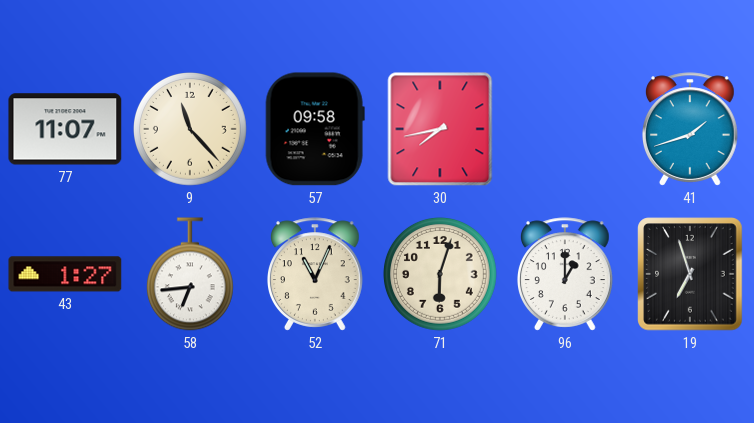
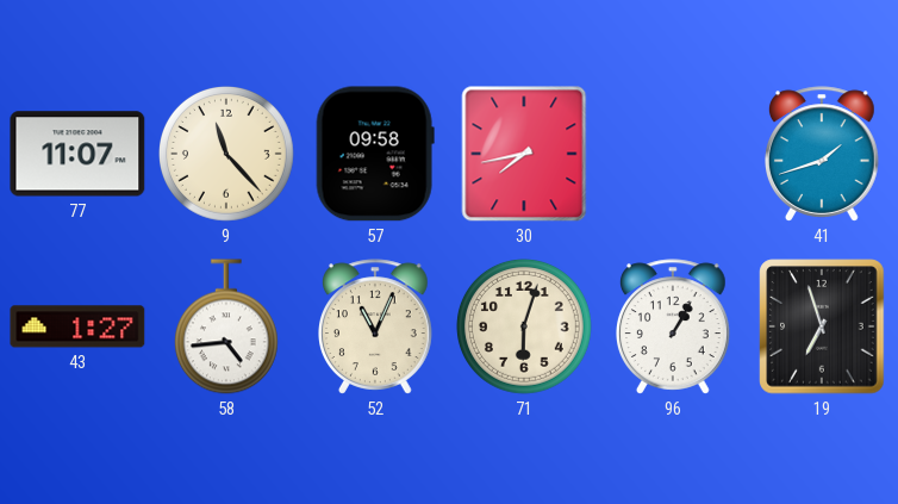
58: 6:44 -> 4:44
96: 1:00 -> 1:05
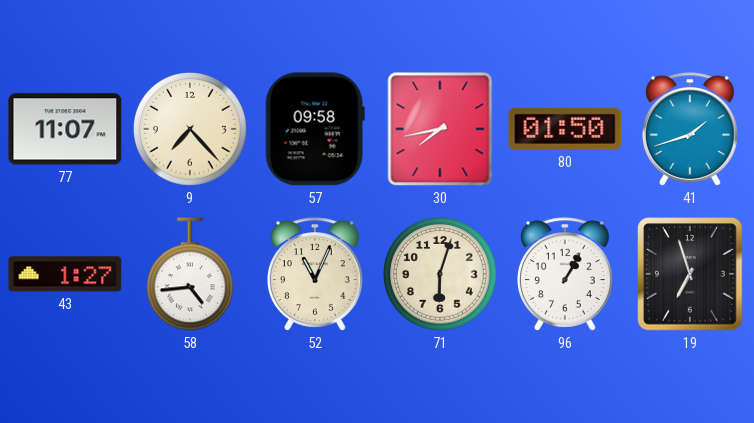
9: 11:23 -> 7:23
80: none -> 01:50
